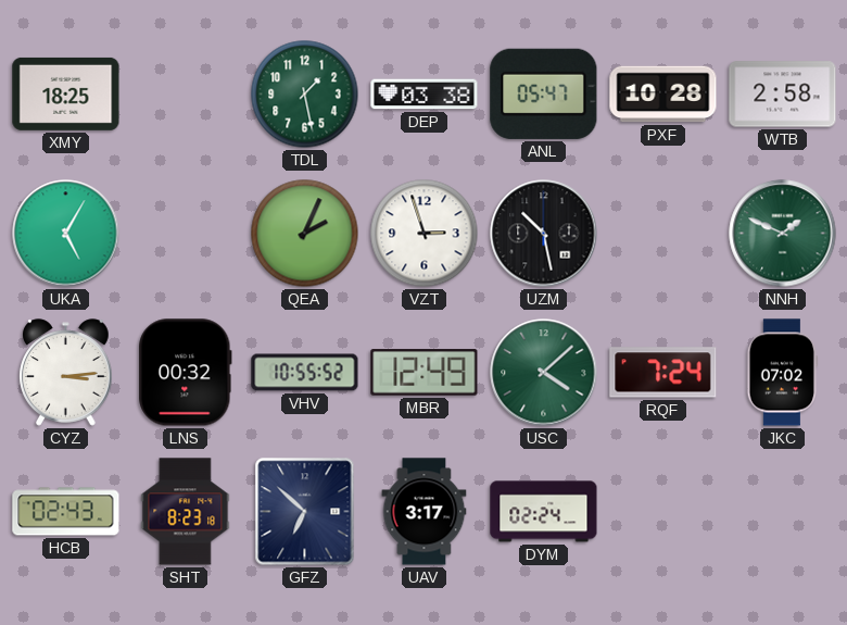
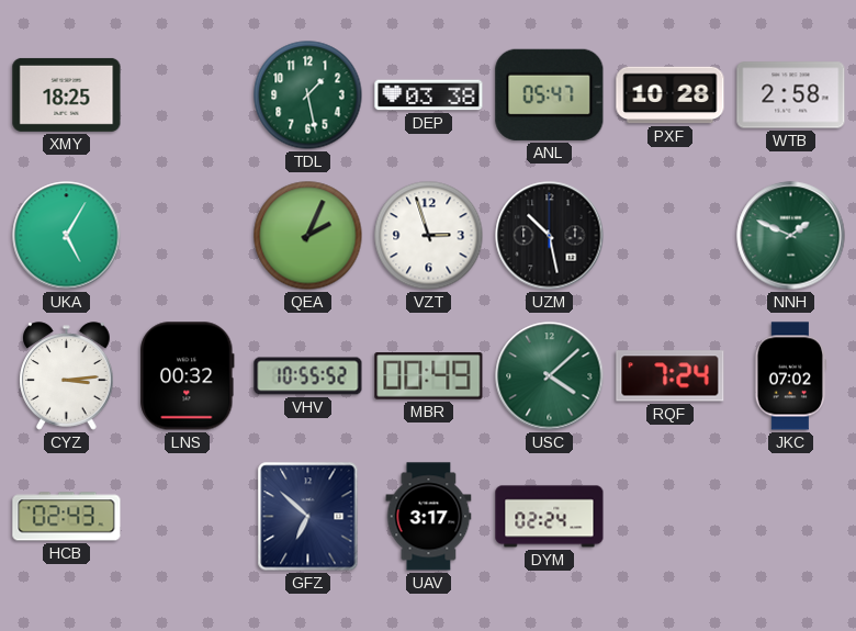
MBR: 12:49 -> 00:49
SHT: 8:23 -> none
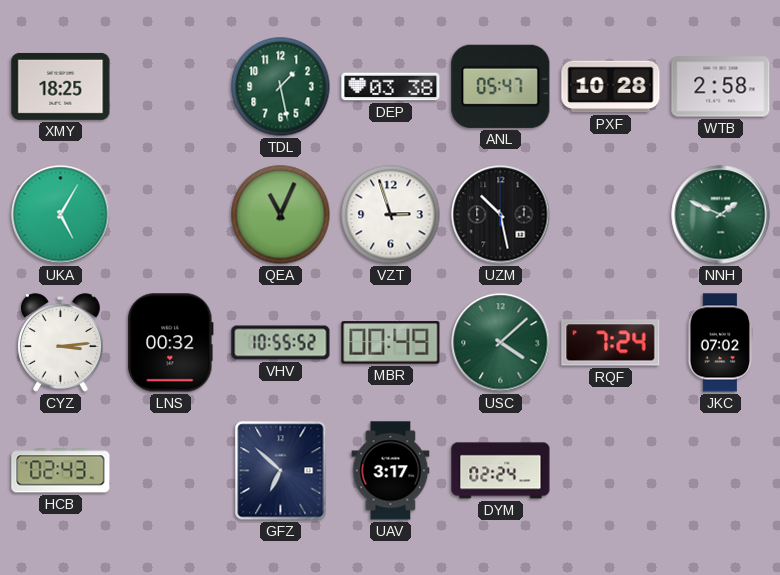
QEA: 2:04 -> 11:04
